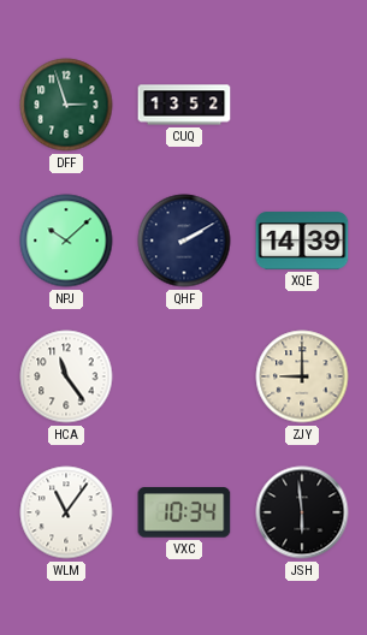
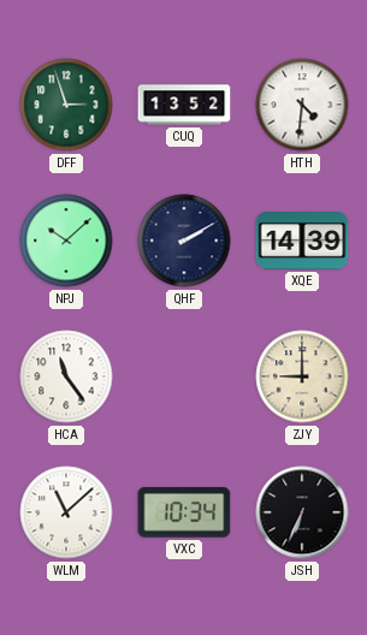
HTH: none -> 4:31
WLM: 11:06 -> 11:08
JSH: 5:59 -> 6:34
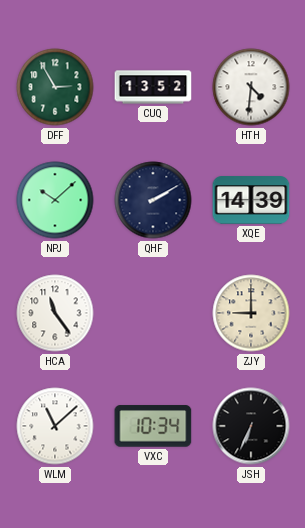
DFF: 2:57 -> 2:55
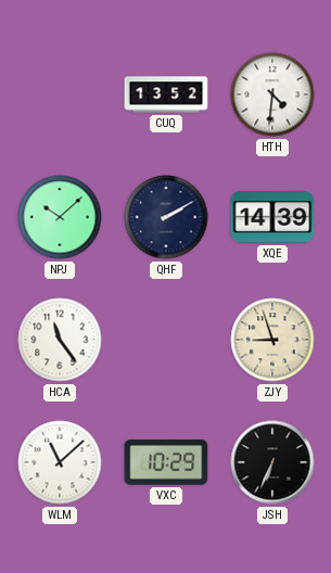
DFF: 2:55 -> none
ZJY: 9:00 -> 8:57
VXC: 10:34 -> 10:29
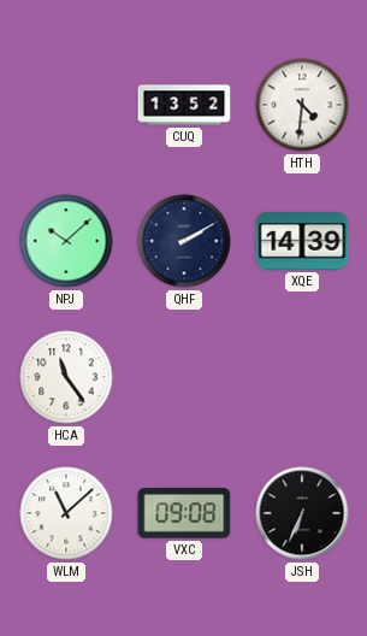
ZJY: 8:57 -> none
VXC: 10:29 -> 09:08
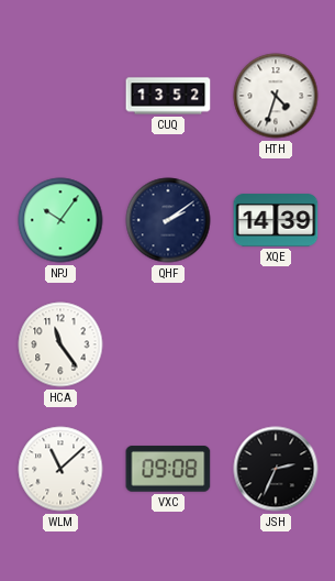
HTH: 4:31 -> 4:33
NPJ: 10:08 -> 10:06
QHF: 2:10 -> 2:09
JSH: 6:34 -> 2:34
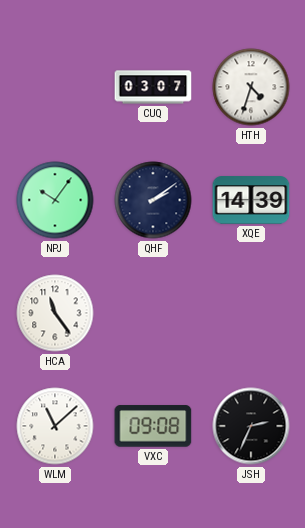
CUQ: 13:52 -> 03:07
